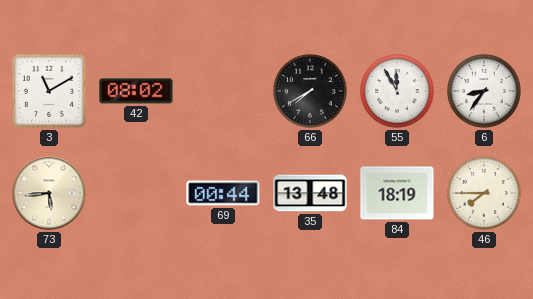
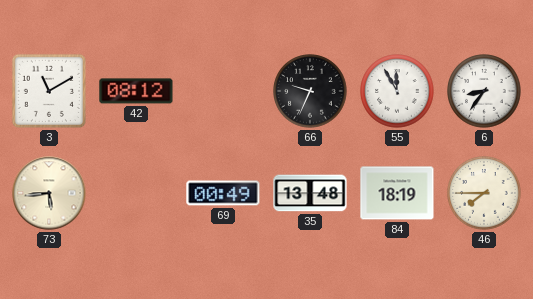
42: 08:02 -> 08:12
66: 7:40 -> 9:34
69: 00:44 -> 00:49
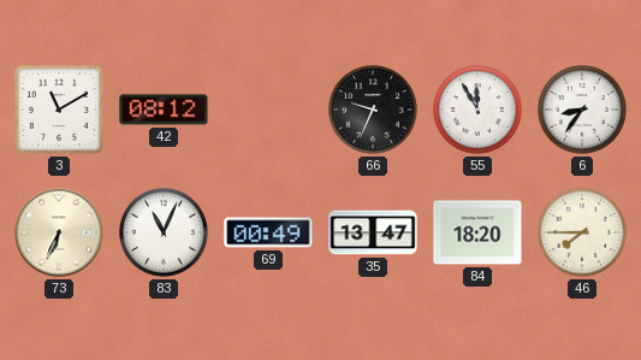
73: 5:44 -> 6:34
83: none -> 11:04
35: 13:48 -> 13:47
84: 18:19 -> 18:20
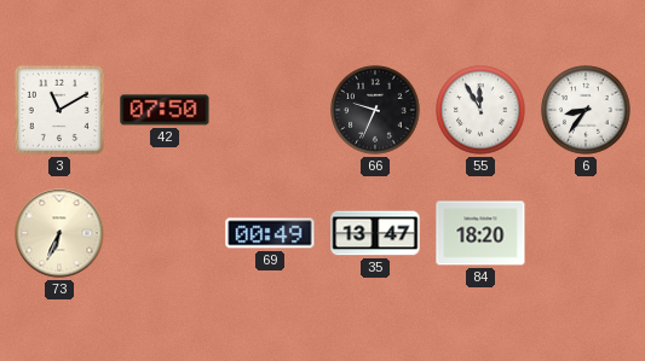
42: 08:12 -> 07:50
83: 11:04 -> none
46: 7:45 -> none
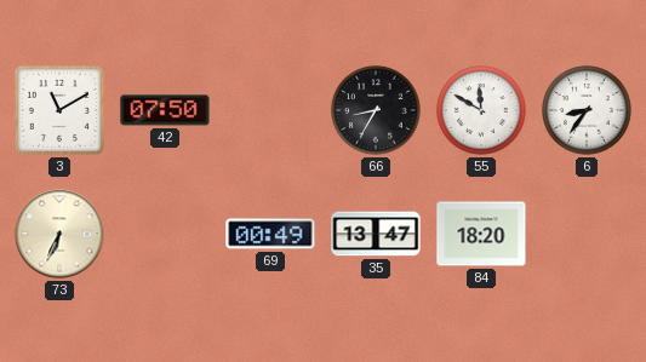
66: 9:34 -> 8:35
55: 11:55 -> 11:50
